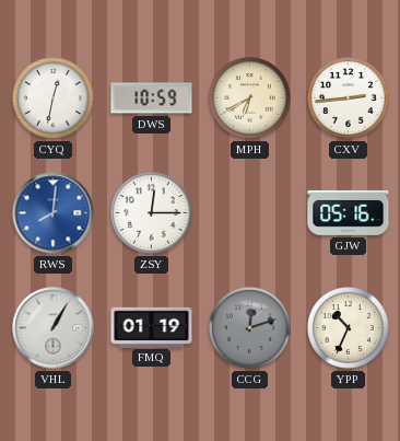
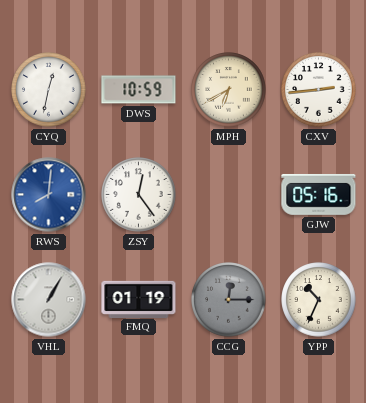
ZSY: 12:15 -> 12:24
CCG: 12:12 -> 12:15
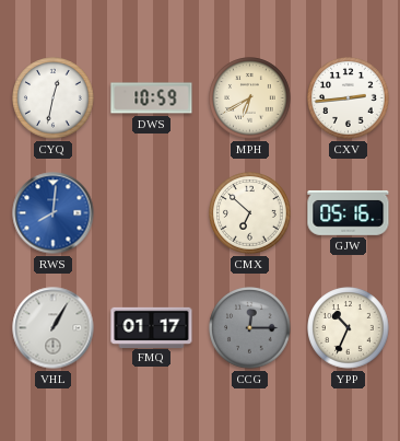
ZSY: 12:24 -> none
CMX: none -> 6:52
FMQ: 01:19 -> 01:17
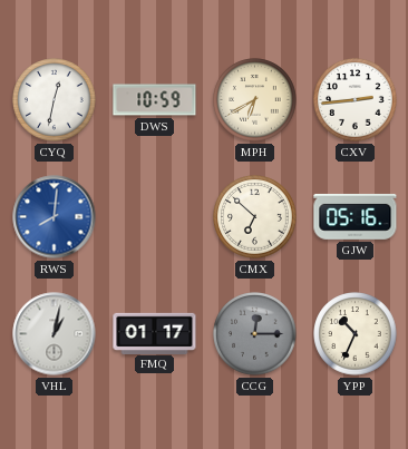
VHL: 1:05 -> 1:02
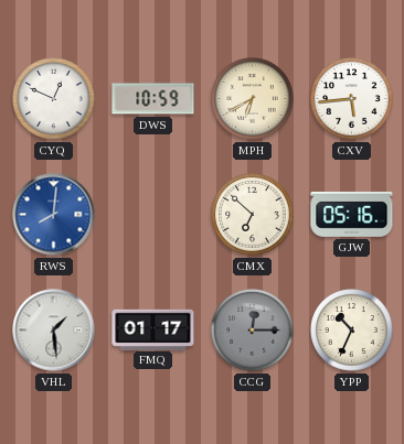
CYQ: 12:32 -> 12:49
CXV: 2:44 -> 5:44
VHL: 1:02 -> 1:29
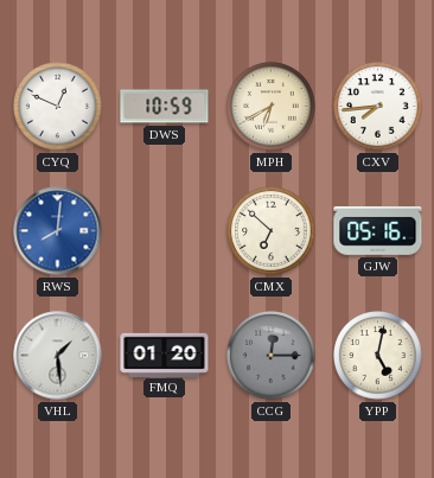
CXV: 5:44 -> 7:44
FMQ: 01:17 -> 01:20
YPP: 10:34 -> 5:02
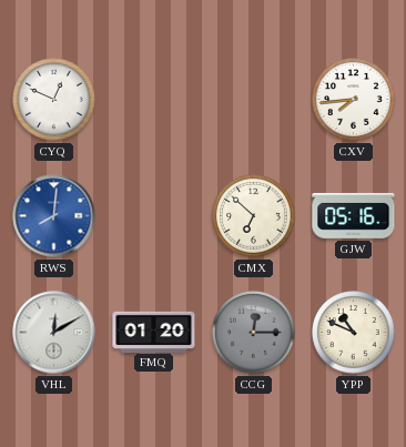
DWS: 10:59 -> none
MPH: 6:40 -> none
VHL: 1:29 -> 12:10
YPP: 5:02 -> 10:49
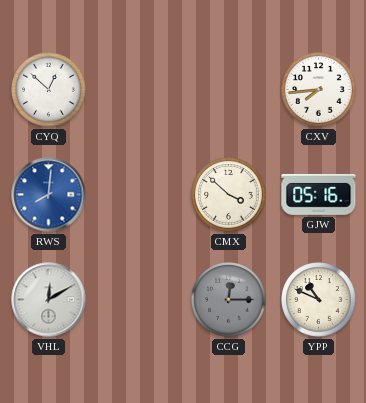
CYQ: 12:49 -> 12:52
CMX: 6:52 -> 3:52
FMQ: 01:20 -> none
